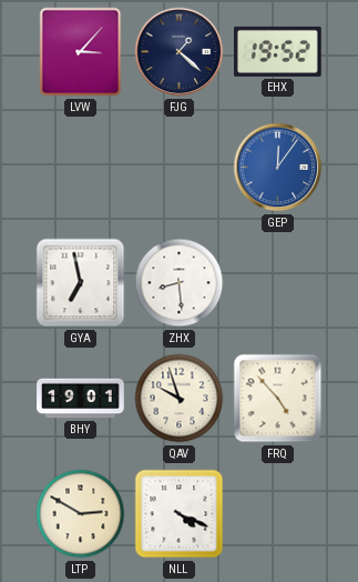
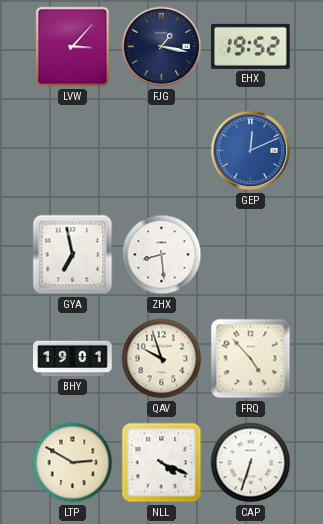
FJG: 1:22 -> 1:17
GEP: 12:06 -> 12:11
CAP: none -> 6:33
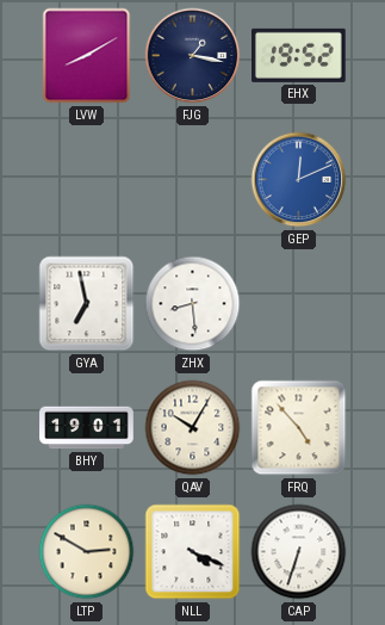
LVW: 3:07 -> 8:10
QAV: 9:57 -> 10:05
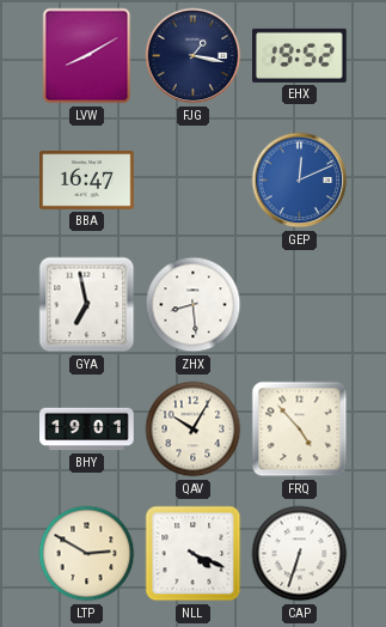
BBA: none -> 16:47
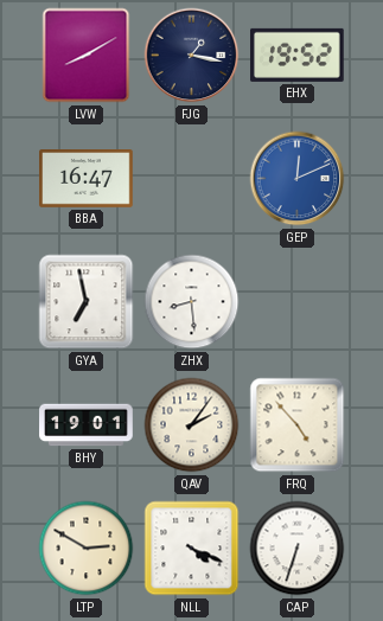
QAV: 10:05 -> 2:06
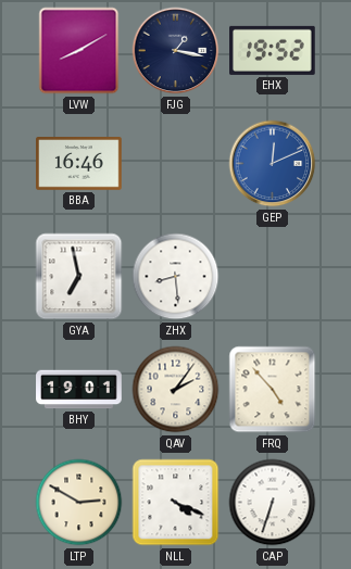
BBA: 16:47 -> 16:46
